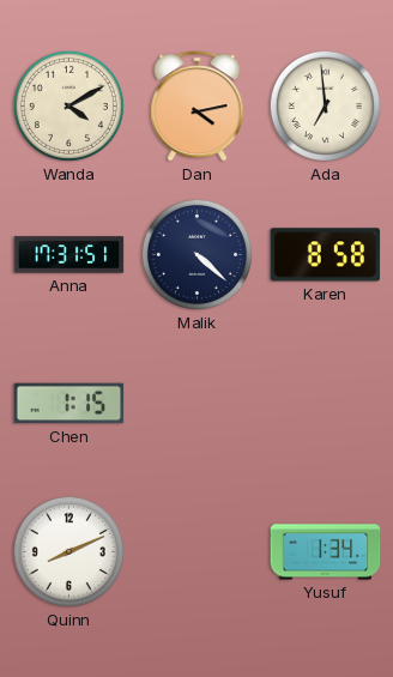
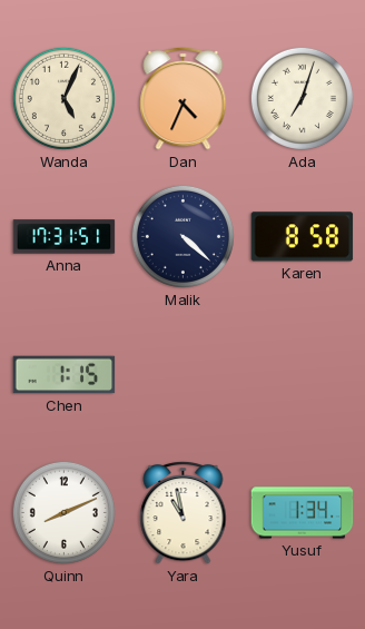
Wanda: 4:10 -> 5:04
Dan: 4:13 -> 4:34
Ada: 6:59 -> 7:03
Yara: none -> 10:58
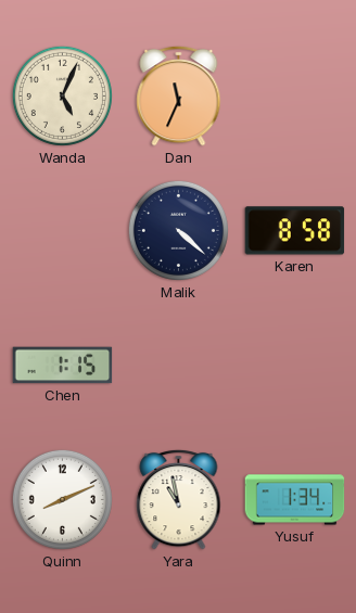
Dan: 4:34 -> 11:34
Ada: 7:03 -> none
Anna: 17:31 -> none
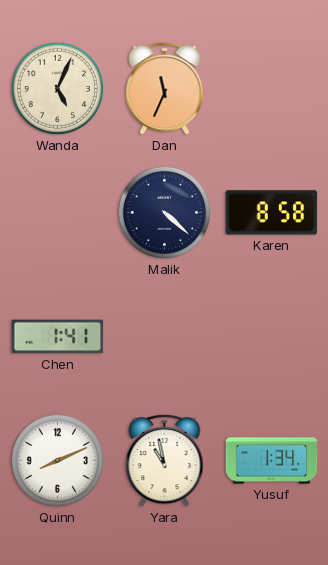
Chen: 1:15 -> 1:41
